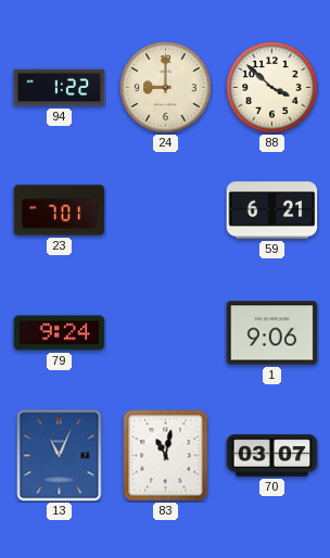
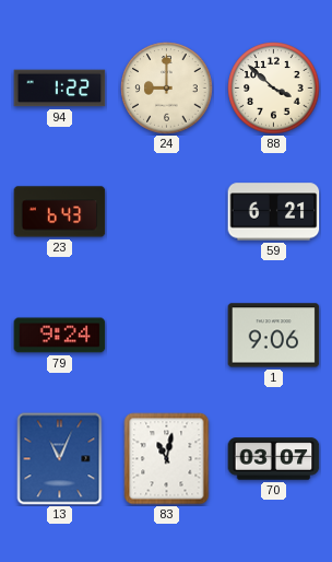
23: 7:01 -> 6:43
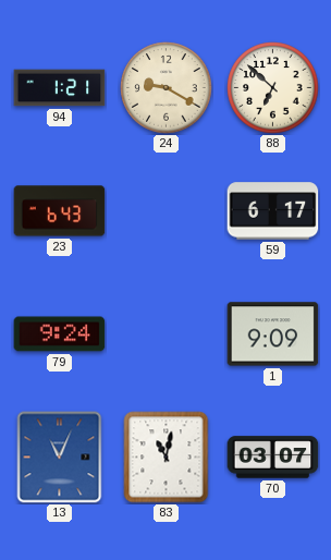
94: 1:22 -> 1:21
24: 9:00 -> 9:20
88: 3:52 -> 6:52
59: 6:21 -> 6:17
1: 9:06 -> 9:09
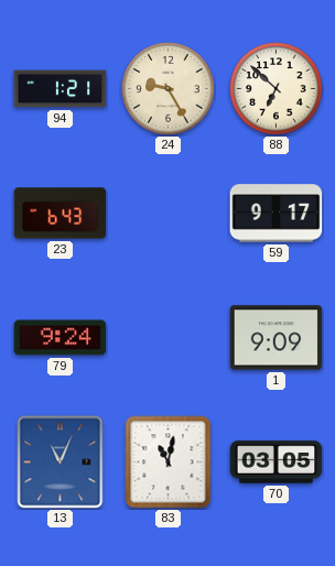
24: 9:20 -> 9:25
59: 6:17 -> 9:17
70: 03:07 -> 03:05
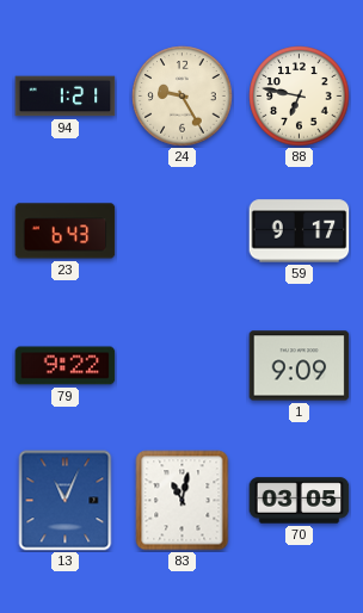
88: 6:52 -> 6:47
79: 9:24 -> 9:22
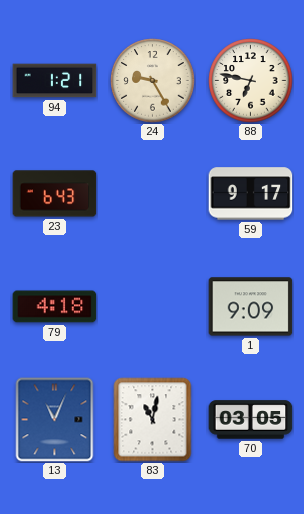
79: 9:22 -> 4:18
